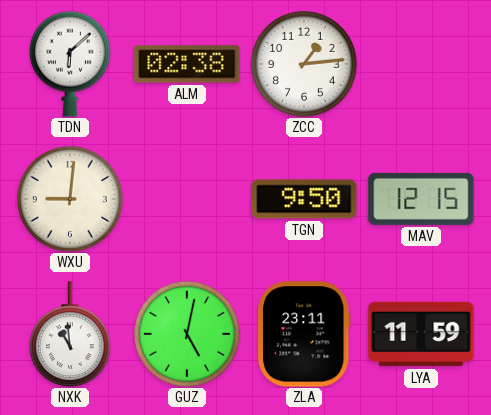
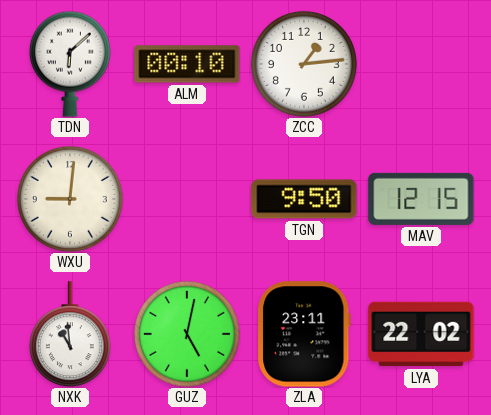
ALM: 02:38 -> 00:10
LYA: 11:59 -> 22:02
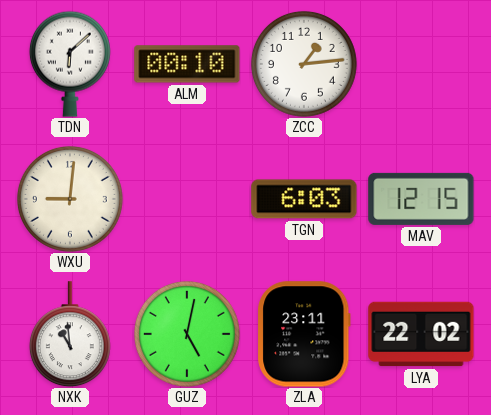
TGN: 9:50 -> 6:03
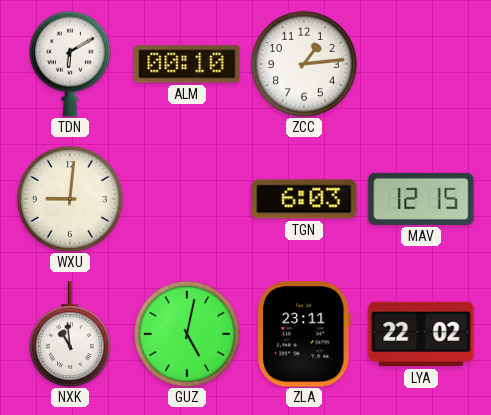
TDN: 6:08 -> 6:10
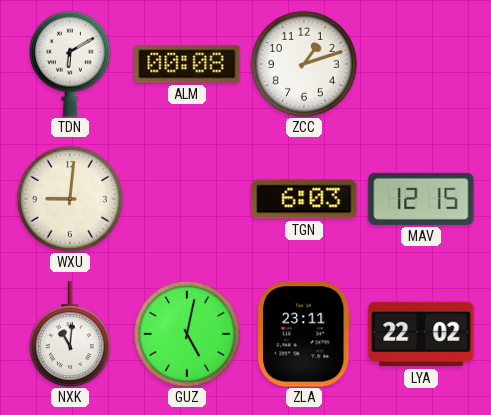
ALM: 00:10 -> 00:08
ZCC: 1:14 -> 1:12
NXK: 10:59 -> 11:01
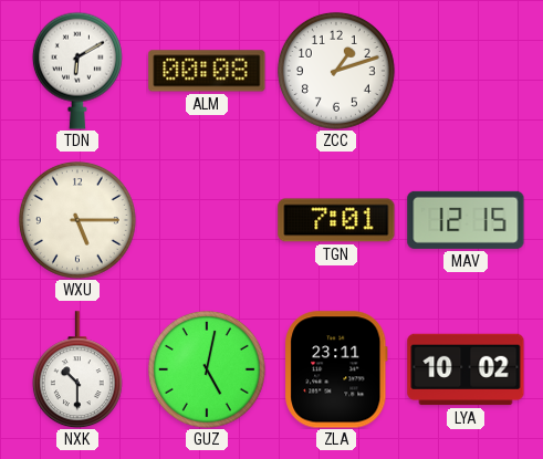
WXU: 9:01 -> 5:15
TGN: 6:03 -> 7:01
NXK: 11:01 -> 10:30
LYA: 22:02 -> 10:02
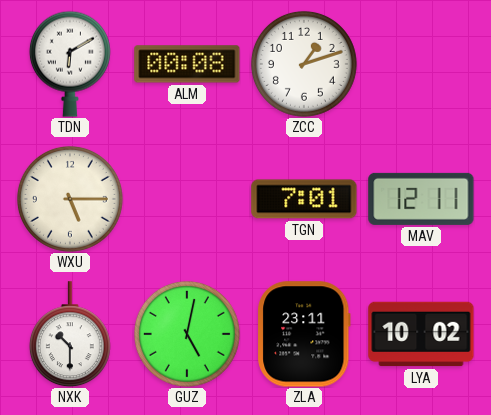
MAV: 12:15 -> 12:11
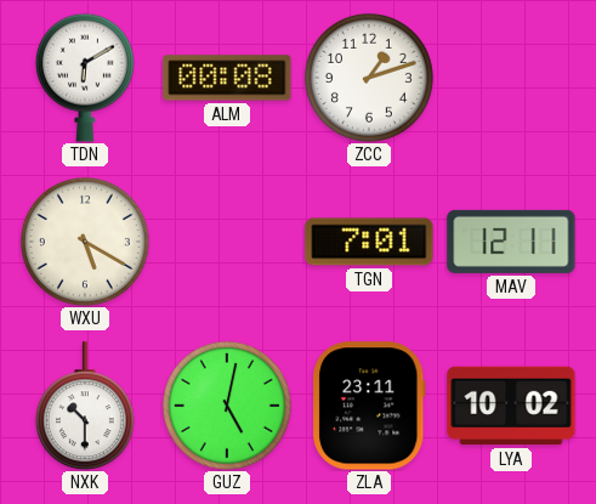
WXU: 5:15 -> 5:20
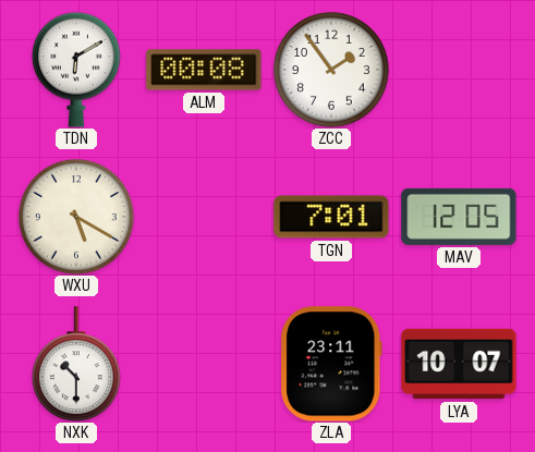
ZCC: 1:12 -> 1:54
MAV: 12:11 -> 12:05
GUZ: 5:02 -> none
LYA: 10:02 -> 10:07
